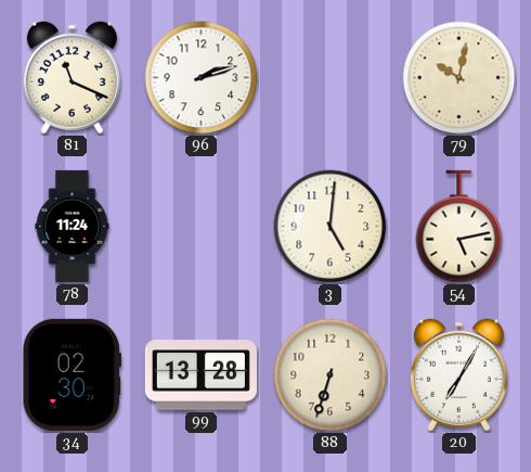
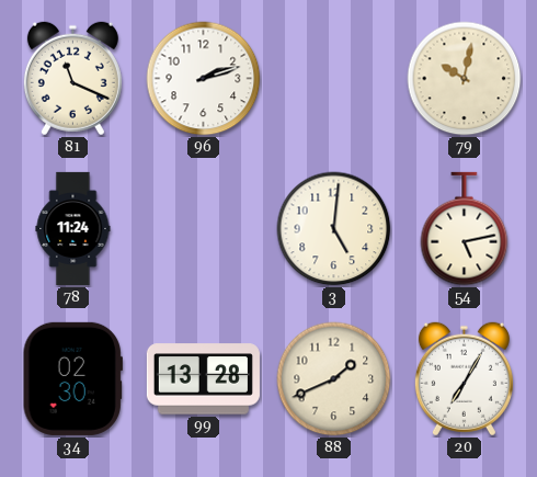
88: 6:33 -> 1:41
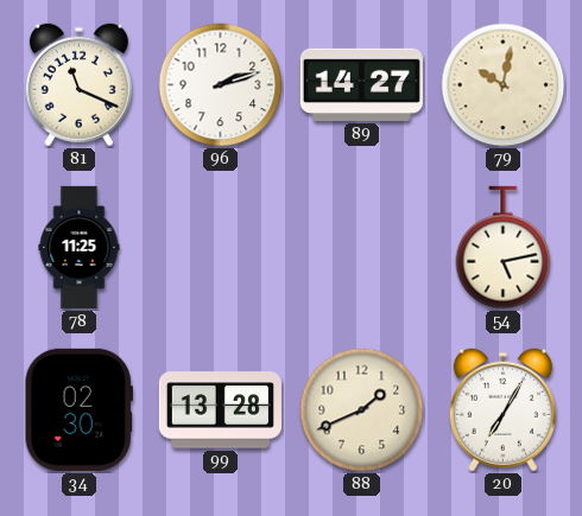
89: none -> 14:27
78: 11:24 -> 11:25
3: 5:01 -> none
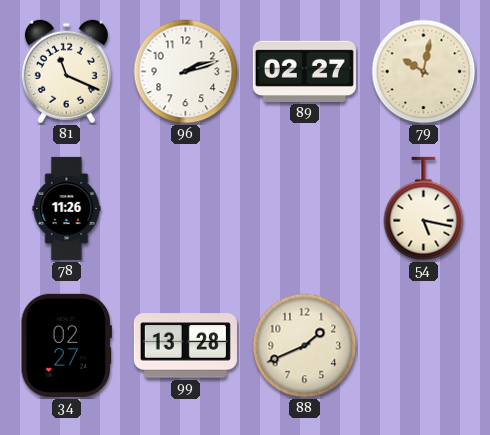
89: 14:27 -> 02:27
78: 11:25 -> 11:26
54: 5:13 -> 5:17
34: 02:30 -> 02:27
20: 7:05 -> none
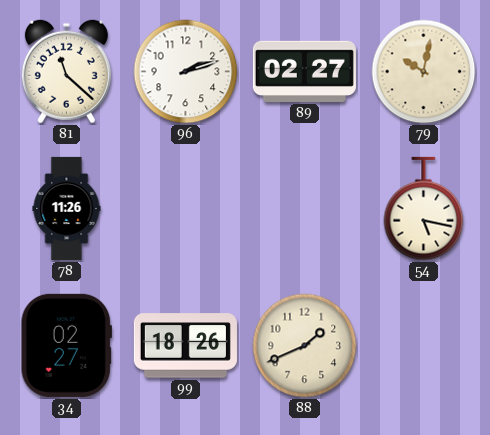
81: 11:19 -> 11:22
99: 13:28 -> 18:26
